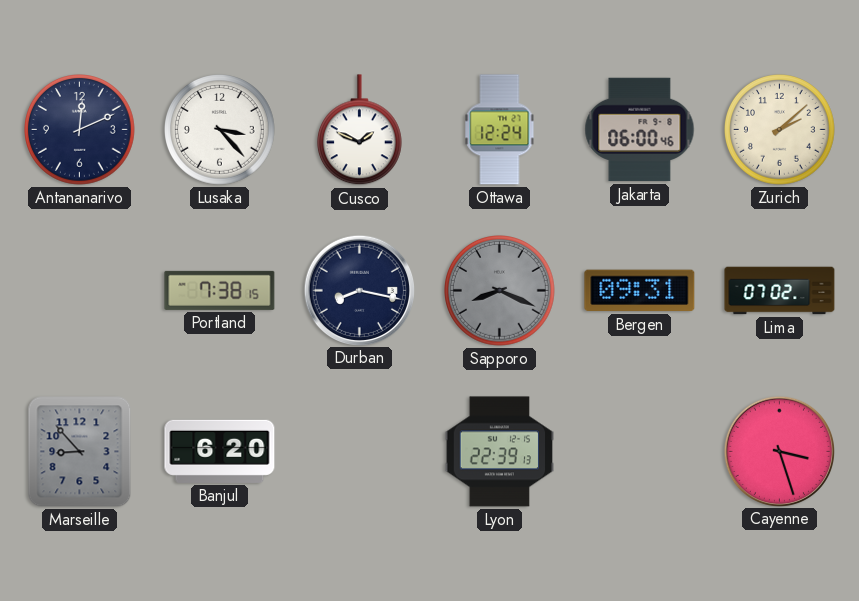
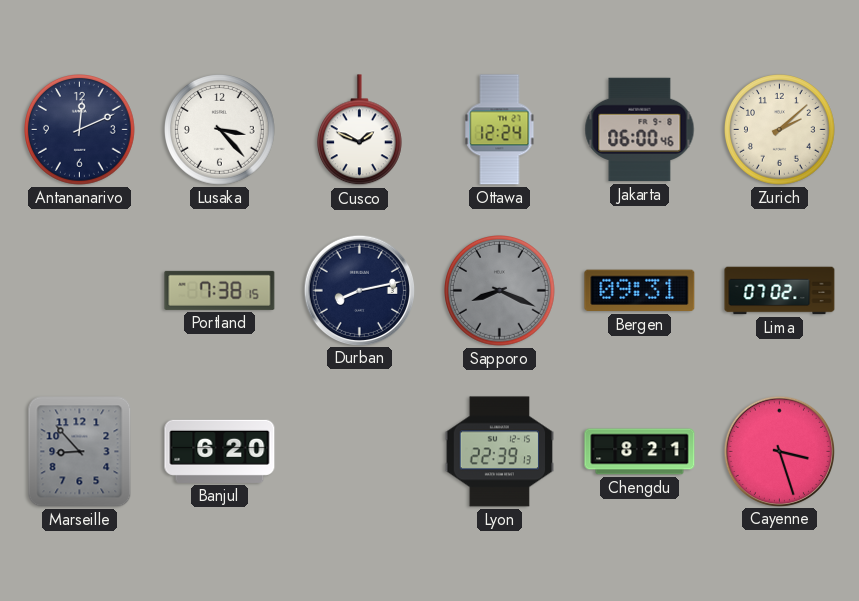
Durban: 8:17 -> 8:13
Chengdu: none -> 8:21
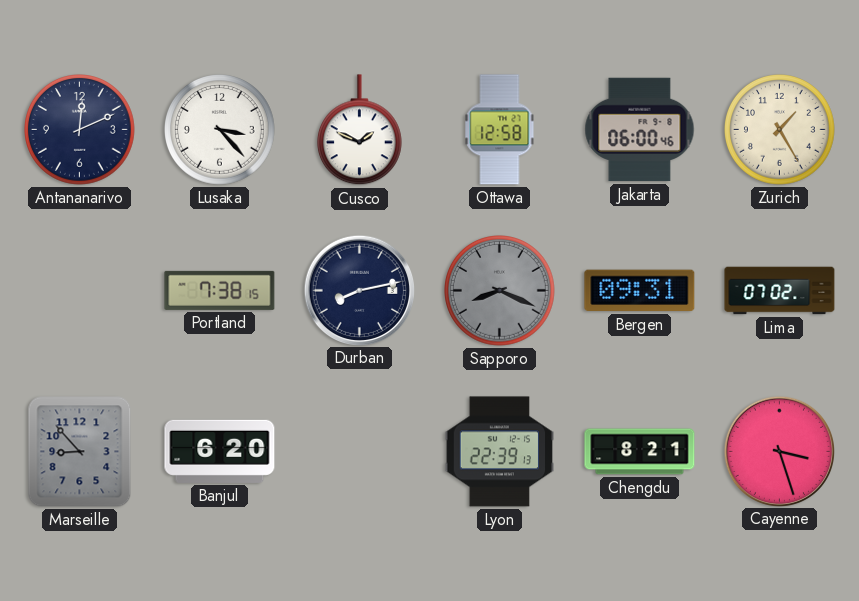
Ottawa: 12:24 -> 12:58
Zurich: 2:08 -> 1:25
